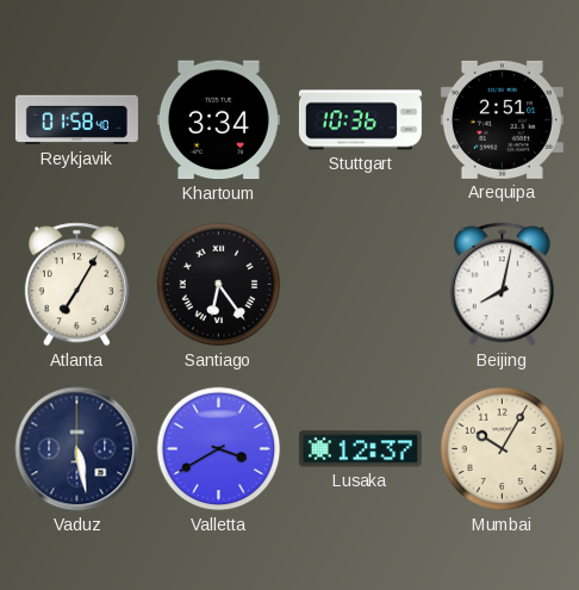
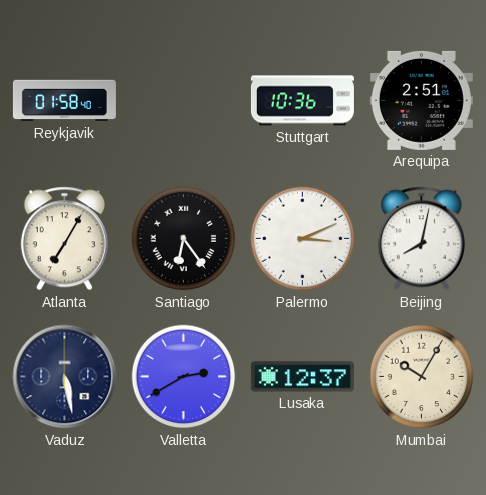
Khartoum: 3:34 -> none
Palermo: none -> 3:11
Valletta: 3:40 -> 2:40
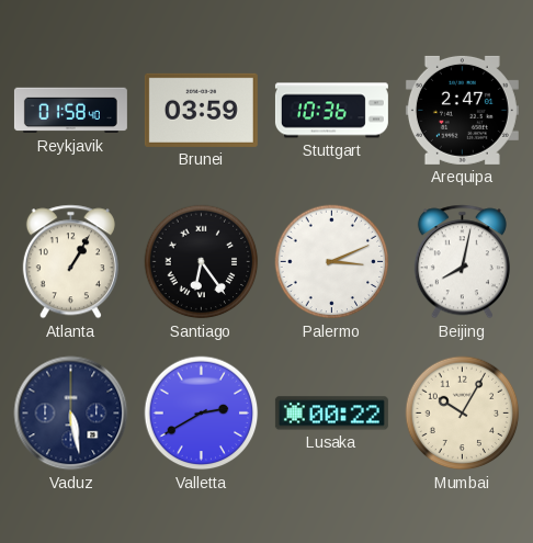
Brunei: none -> 03:59
Arequipa: 2:51 -> 2:47
Atlanta: 7:05 -> 1:05
Lusaka: 12:37 -> 00:22
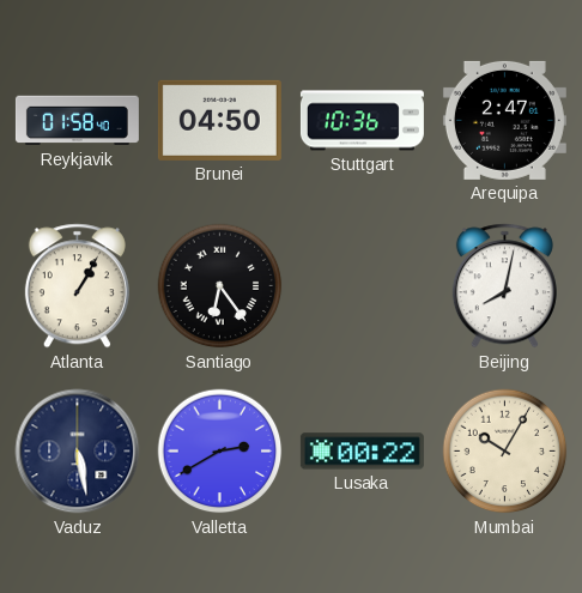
Brunei: 03:59 -> 04:50
Palermo: 3:11 -> none
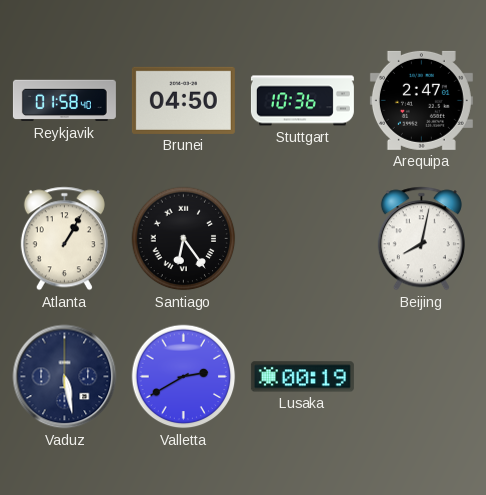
Lusaka: 00:22 -> 00:19
Mumbai: 10:05 -> none
